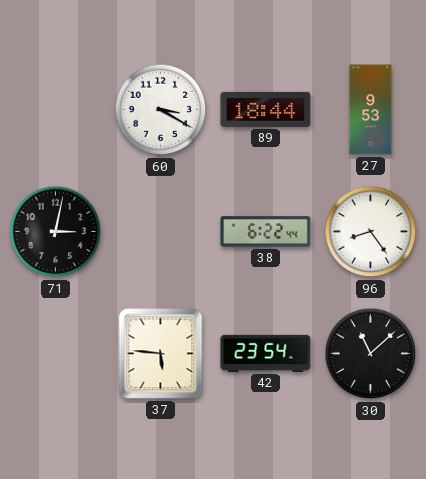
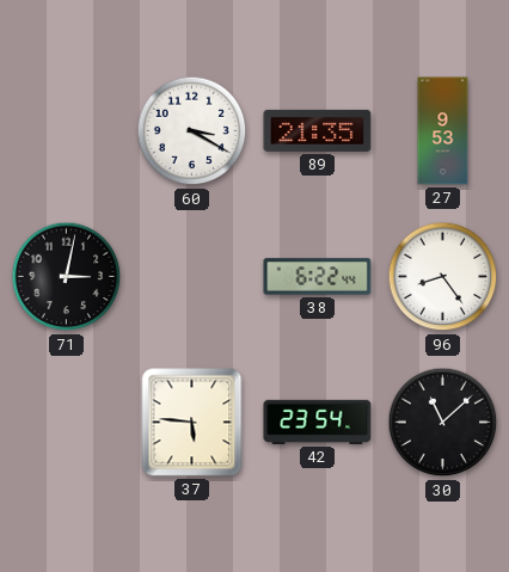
89: 18:44 -> 21:35
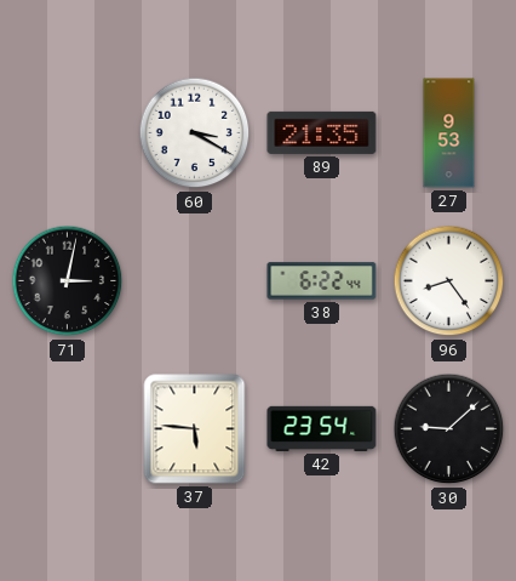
30: 11:08 -> 9:08
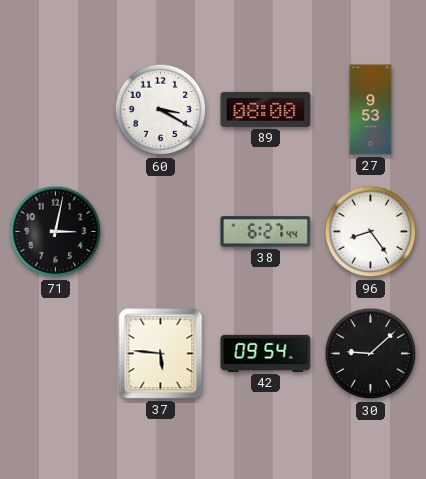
89: 21:35 -> 08:00
38: 6:22 -> 6:27
42: 23:54 -> 09:54
